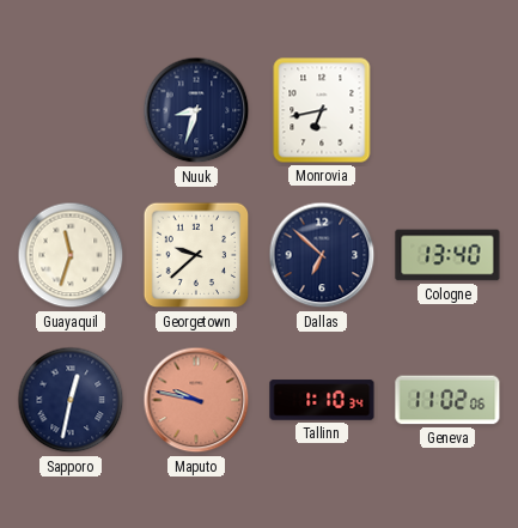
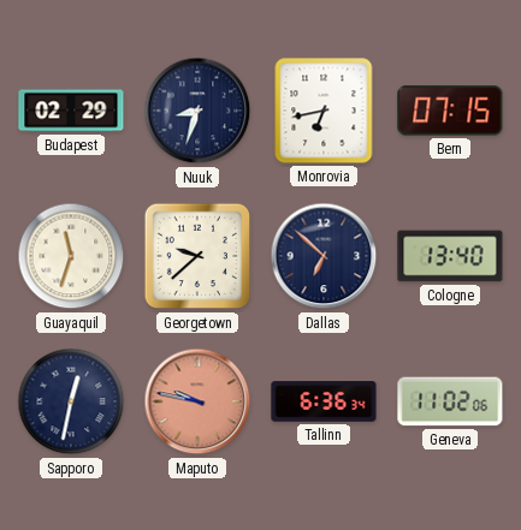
Budapest: none -> 02:29
Bern: none -> 07:15
Tallinn: 1:10 -> 6:36
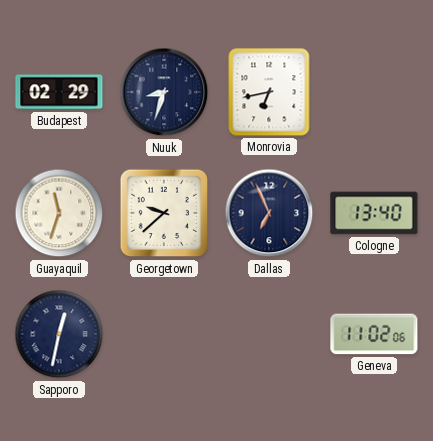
Bern: 07:15 -> none
Dallas: 6:52 -> 6:56
Maputo: 9:47 -> none
Tallinn: 6:36 -> none
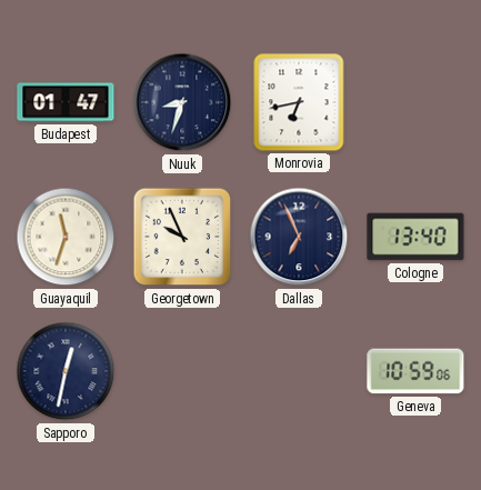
Budapest: 02:29 -> 01:47
Georgetown: 9:38 -> 9:56
Geneva: 11:02 -> 10:59
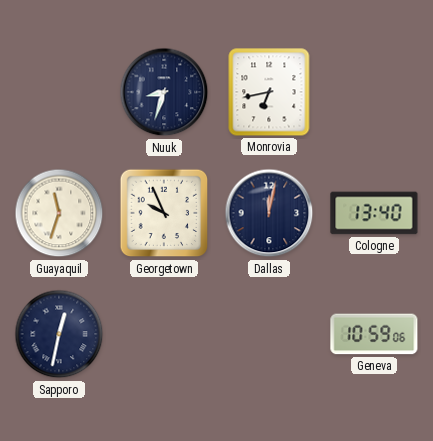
Budapest: 01:47 -> none
Dallas: 6:56 -> 12:02
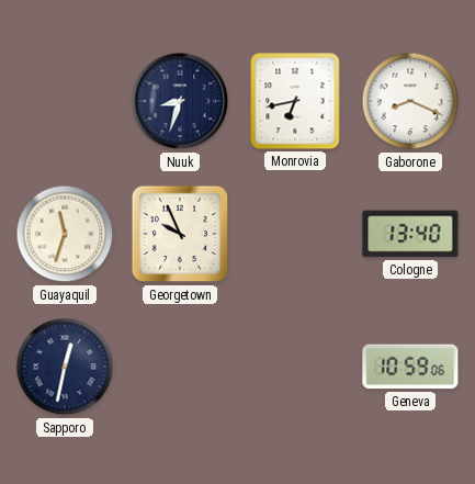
Gaborone: none -> 8:19
Dallas: 12:02 -> none
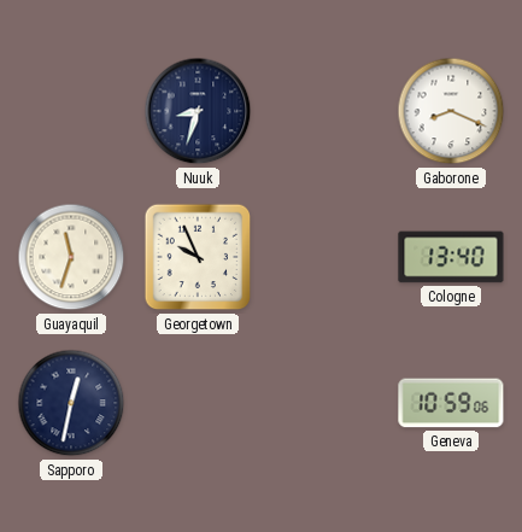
Monrovia: 6:43 -> none
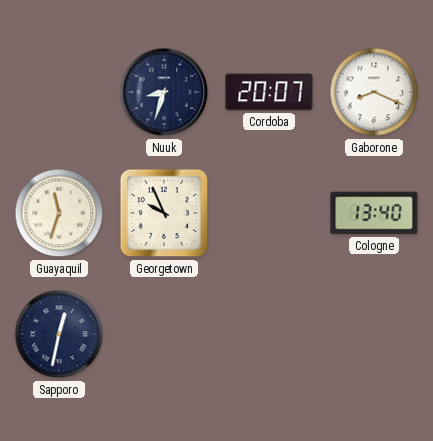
Cordoba: none -> 20:07
Geneva: 10:59 -> none
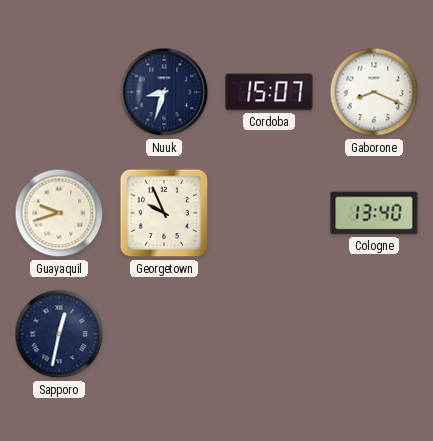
Cordoba: 20:07 -> 15:07
Guayaquil: 11:33 -> 9:42
